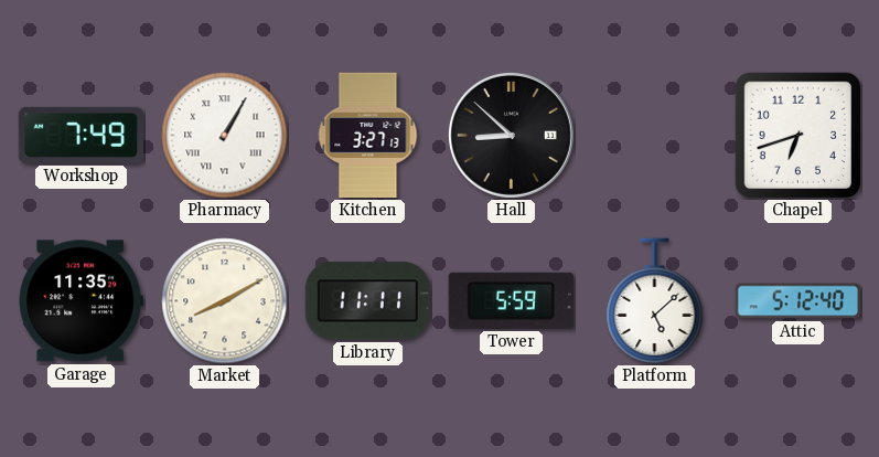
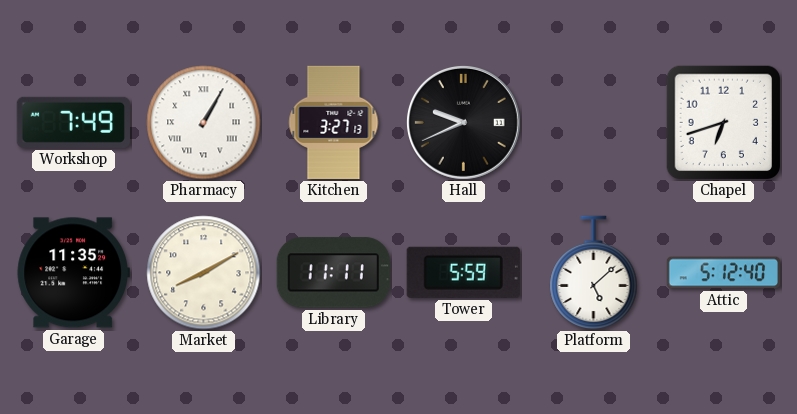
Hall: 8:52 -> 9:41
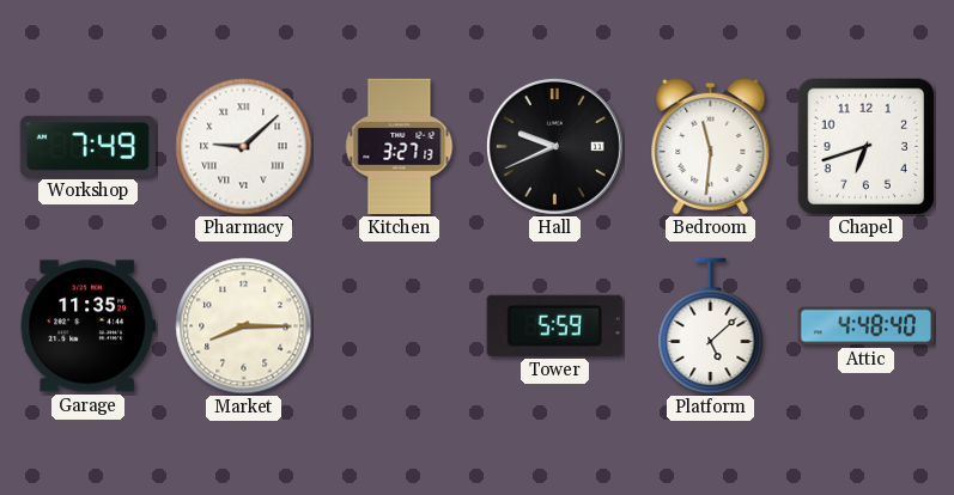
Pharmacy: 1:05 -> 9:08
Bedroom: none -> 11:31
Market: 8:10 -> 8:15
Library: 11:11 -> none
Attic: 5:12 -> 4:48
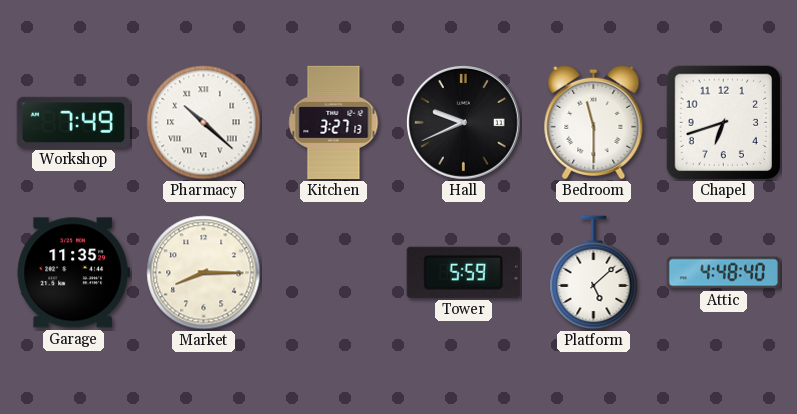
Pharmacy: 9:08 -> 10:22
Bedroom: 11:31 -> 11:30
